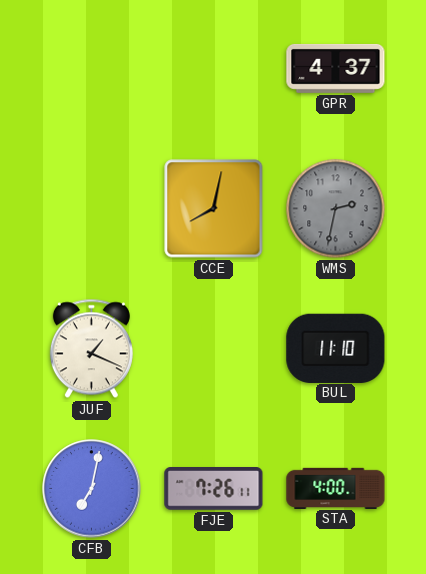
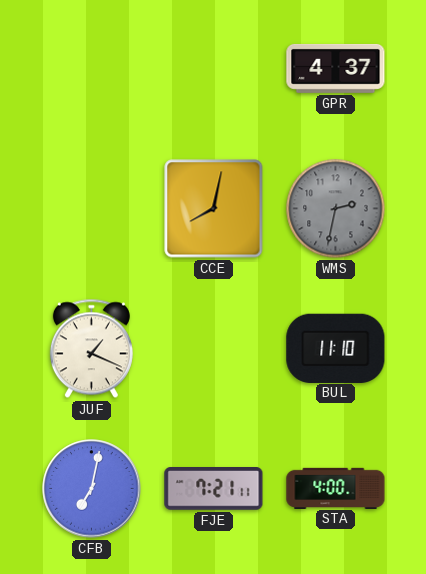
FJE: 7:26 -> 7:21
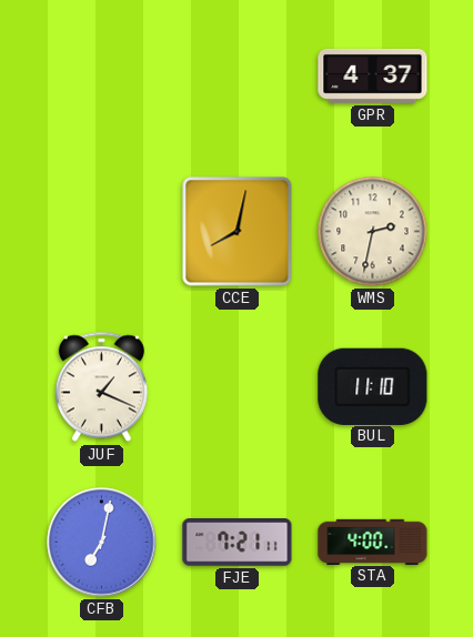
WMS dial: grey -> cream
